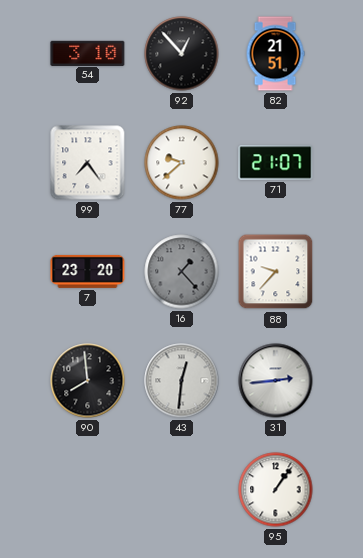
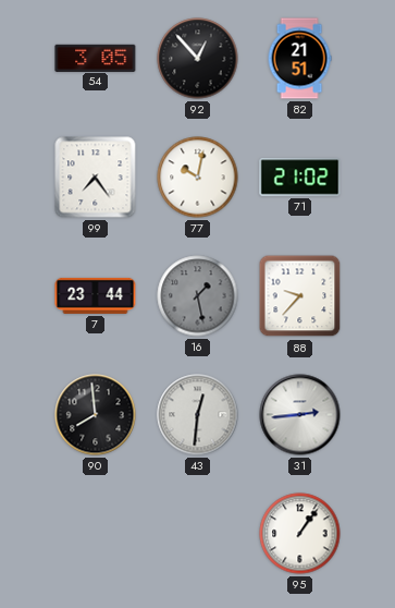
54: 3:10 -> 3:05
77: 9:38 -> 10:02
71: 21:07 -> 21:02
7: 23:20 -> 23:44
16: 1:23 -> 1:28
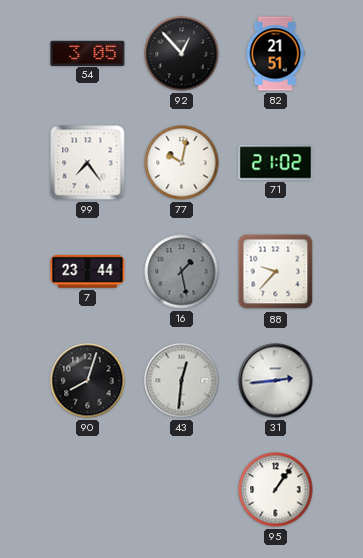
90: 7:59 -> 8:03
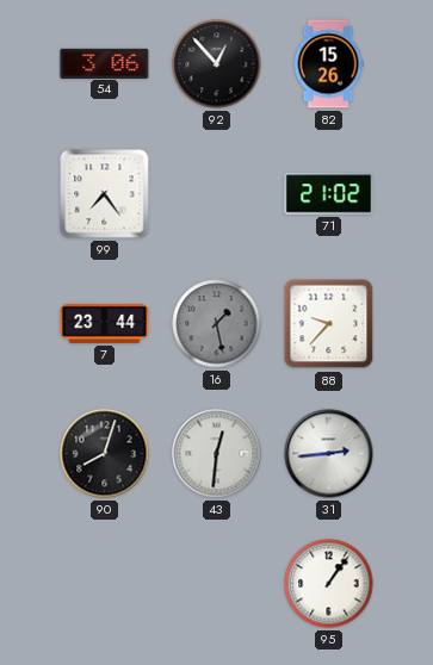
54: 3:05 -> 3:06
82: 21:51 -> 15:26
77: 10:02 -> none
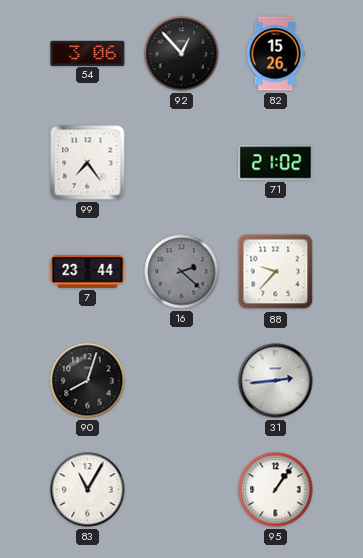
16: 1:28 -> 2:22
43: 12:31 -> none
83: none -> 11:05
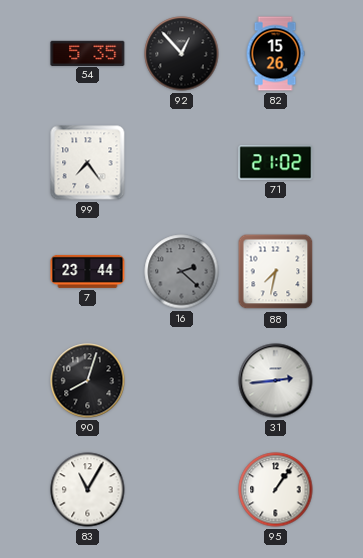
54: 3:06 -> 5:35
88: 9:37 -> 7:32
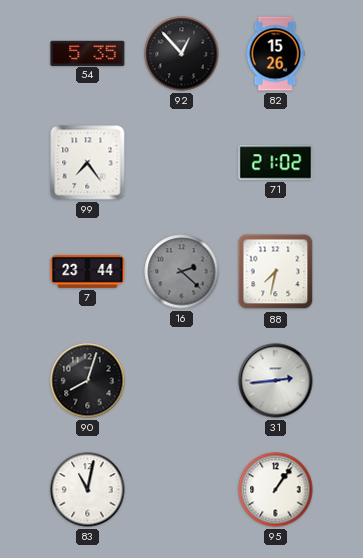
83: 11:05 -> 11:02
